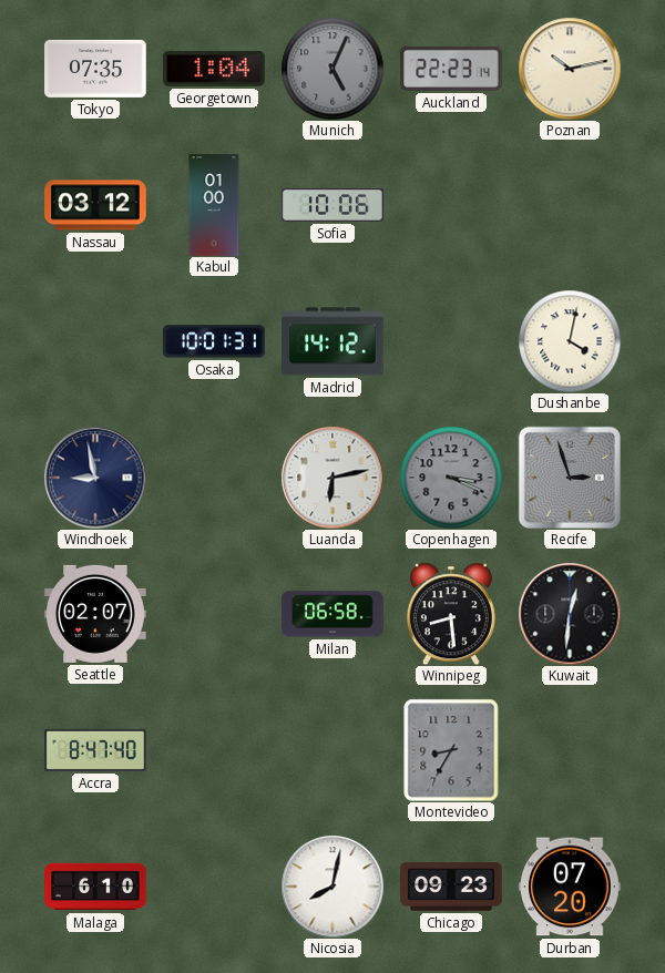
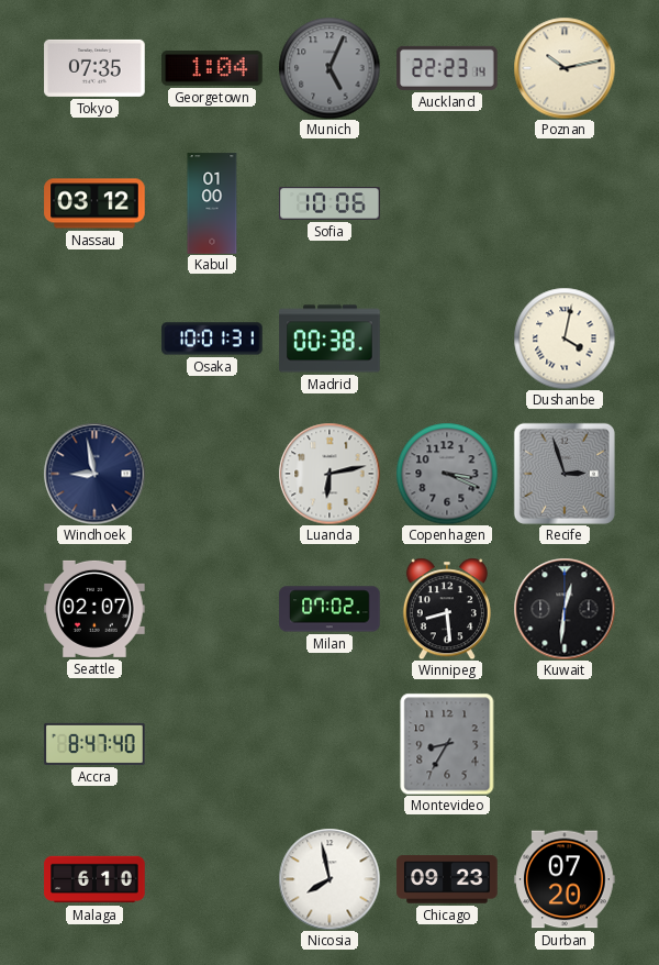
Madrid: 14:12 -> 00:38
Milan: 06:58 -> 07:02
Nicosia: 8:02 -> 7:58
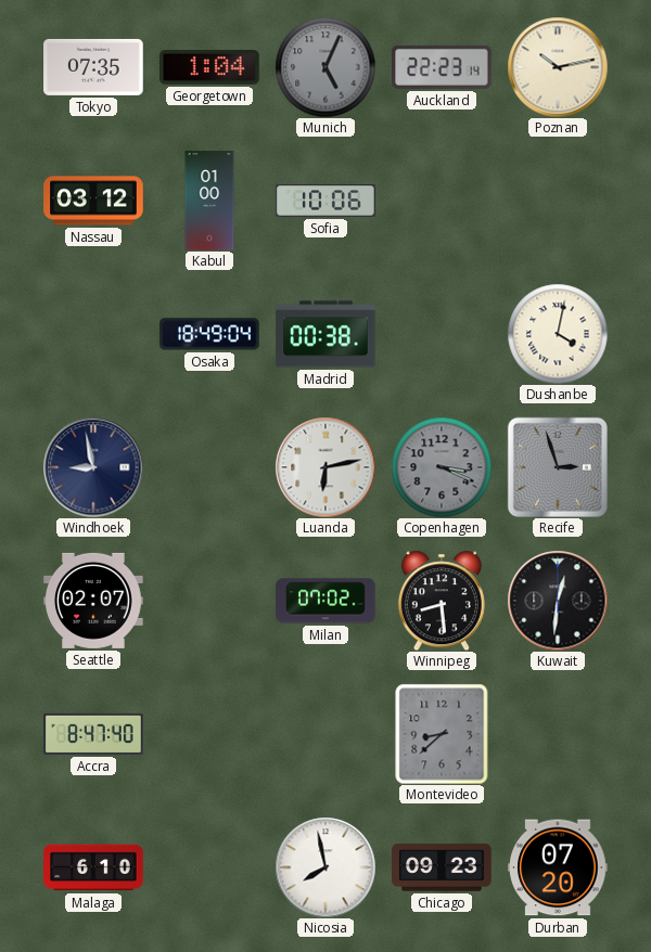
Osaka: 10:01 -> 18:49
Montevideo: 8:35 -> 8:38
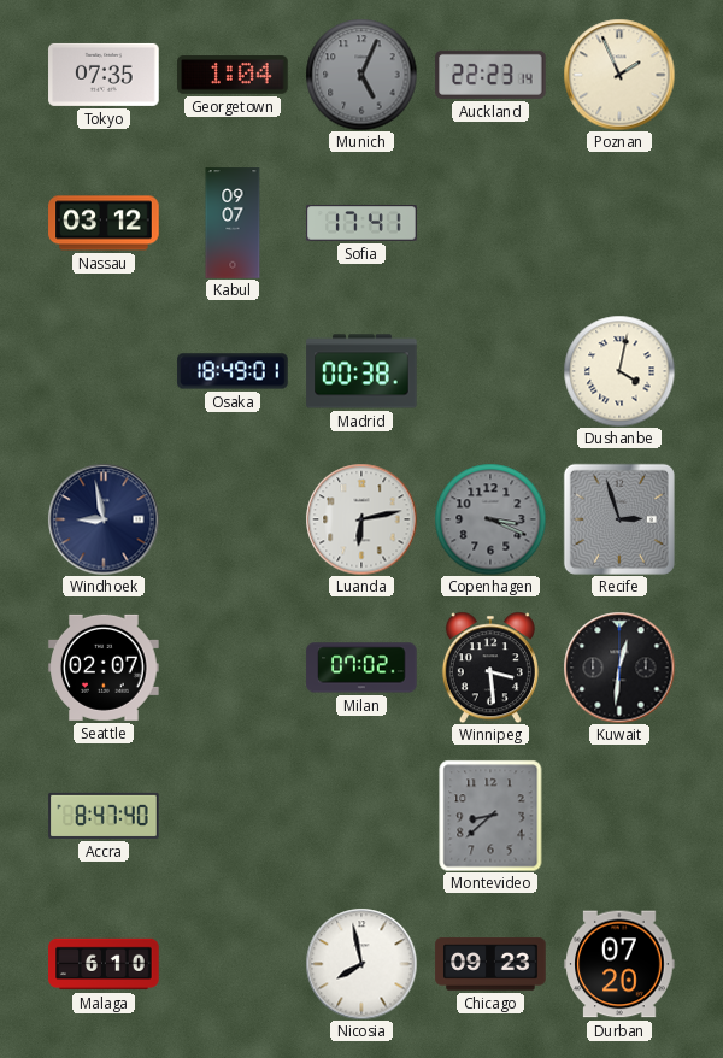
Poznan: 10:13 -> 1:56
Kabul: 01:00 -> 09:07
Sofia: 10:06 -> 17:41
Osaka: 18:49:04 -> 18:49:01
Winnipeg: 8:29 -> 3:29
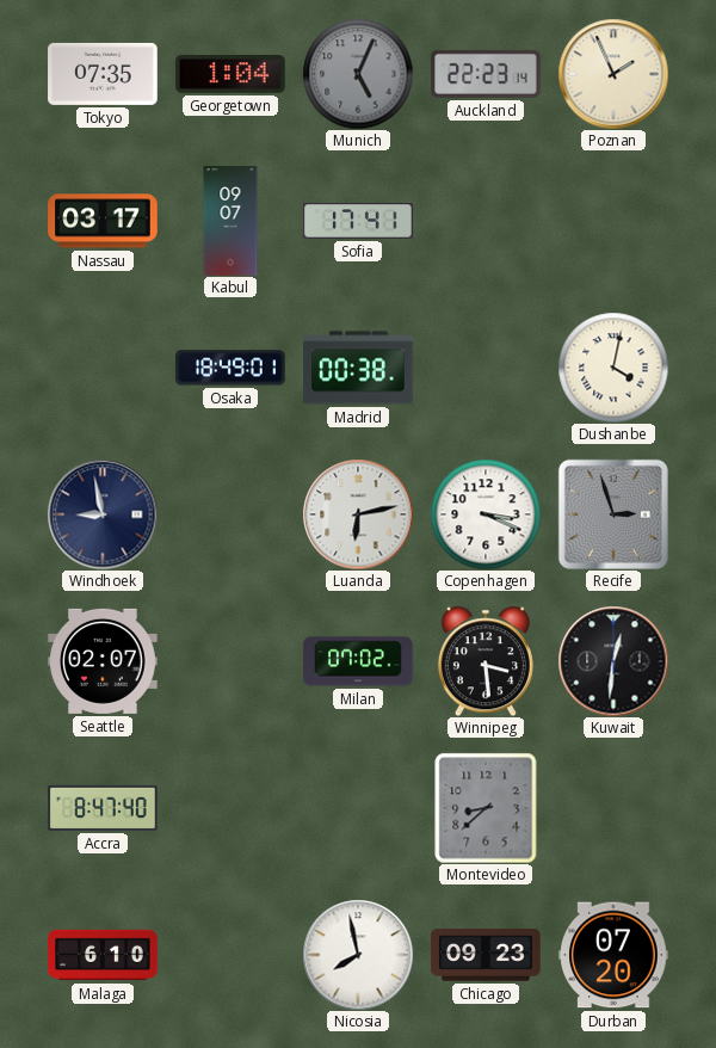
Nassau: 03:12 -> 03:17
Copenhagen dial: grey -> white
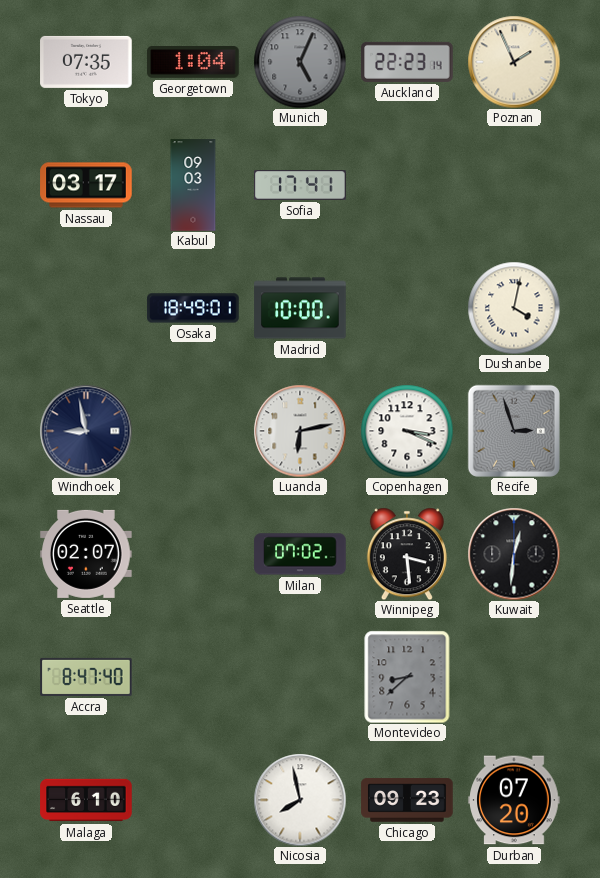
Kabul: 09:07 -> 09:03
Madrid: 00:38 -> 10:00
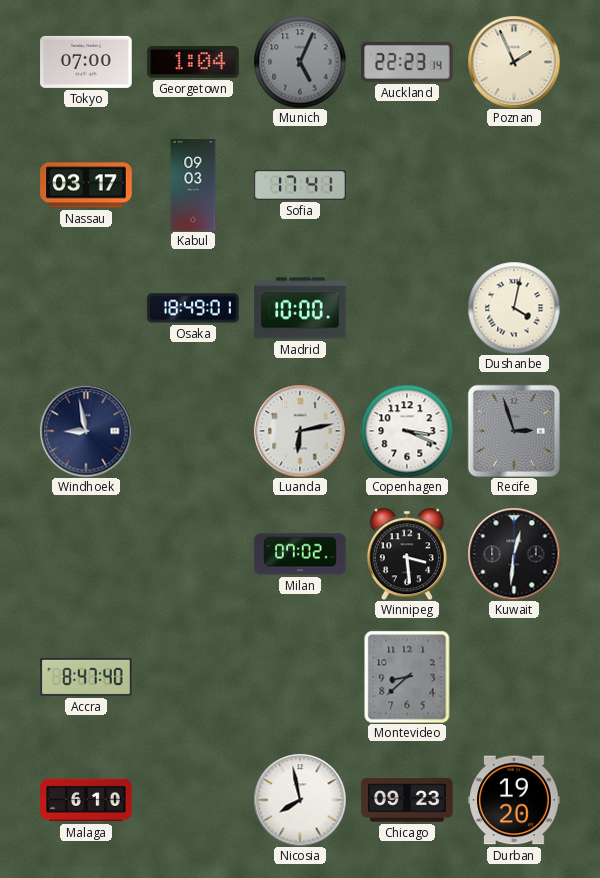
Tokyo: 07:35 -> 07:00
Seattle: 02:07 -> none
Durban: 07:20 -> 19:20
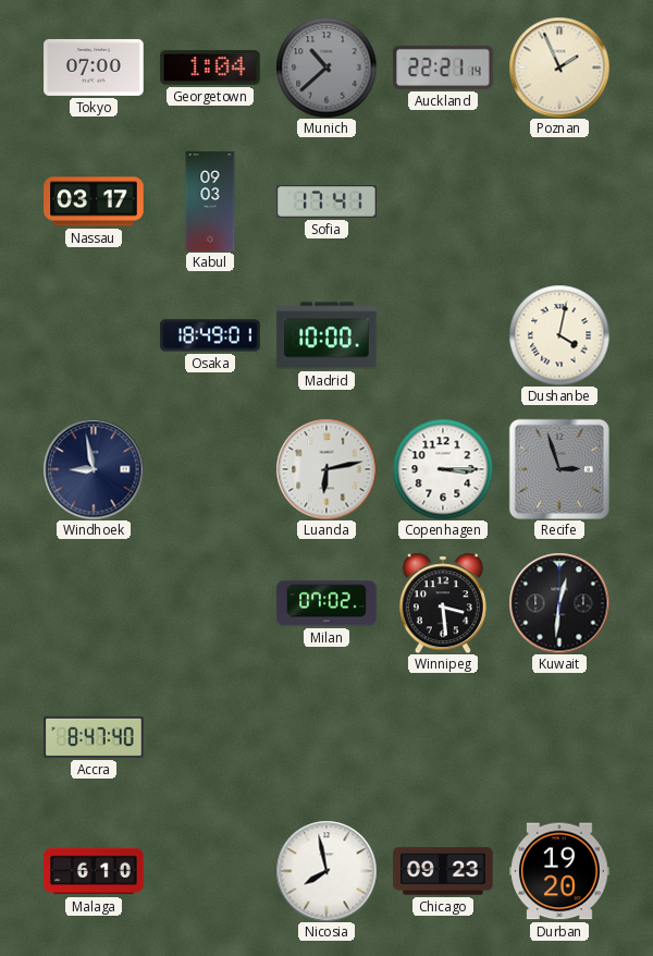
Munich: 5:04 -> 10:38
Auckland: 22:23 -> 22:21
Copenhagen: 3:19 -> 3:15
Montevideo: 8:38 -> none
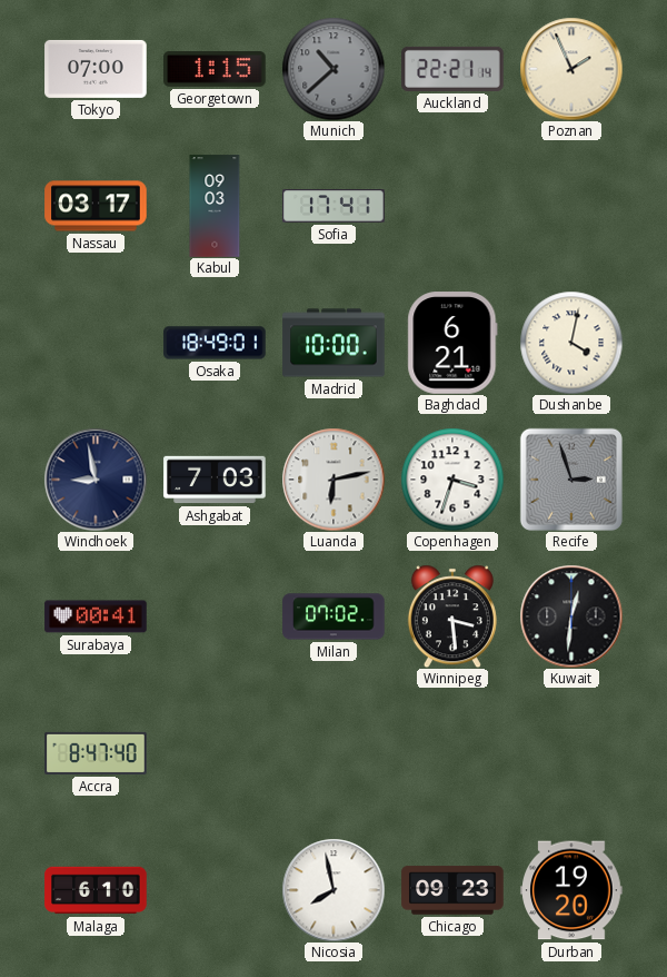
Georgetown: 1:04 -> 1:15
Baghdad: none -> 6:21
Ashgabat: none -> 7:03
Copenhagen: 3:15 -> 3:33
Surabaya: none -> 00:41
